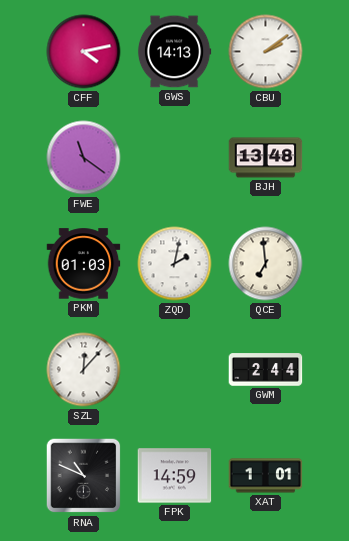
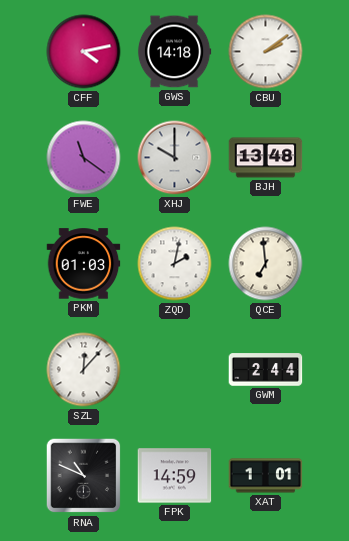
GWS: 14:13 -> 14:18
XHJ: none -> 10:00
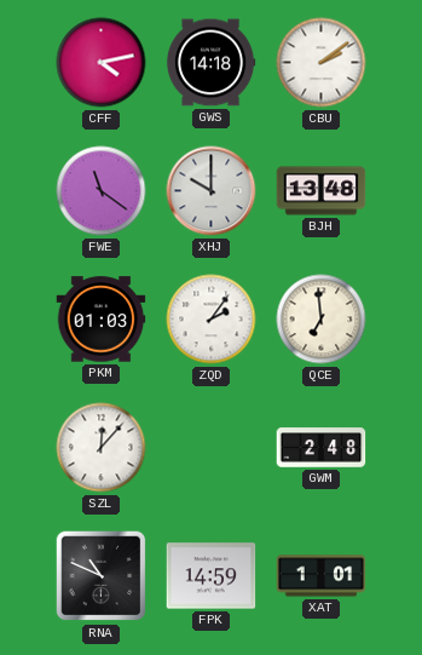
ZQD: 2:02 -> 2:06
GWM: 2:44 -> 2:48
